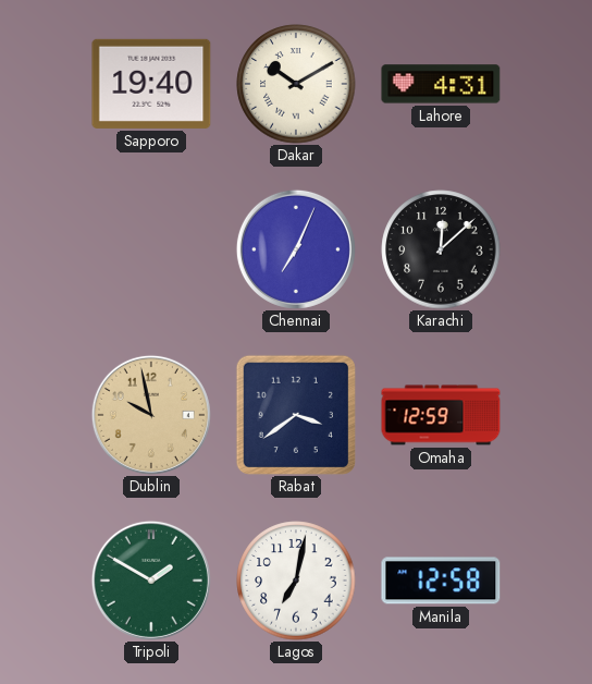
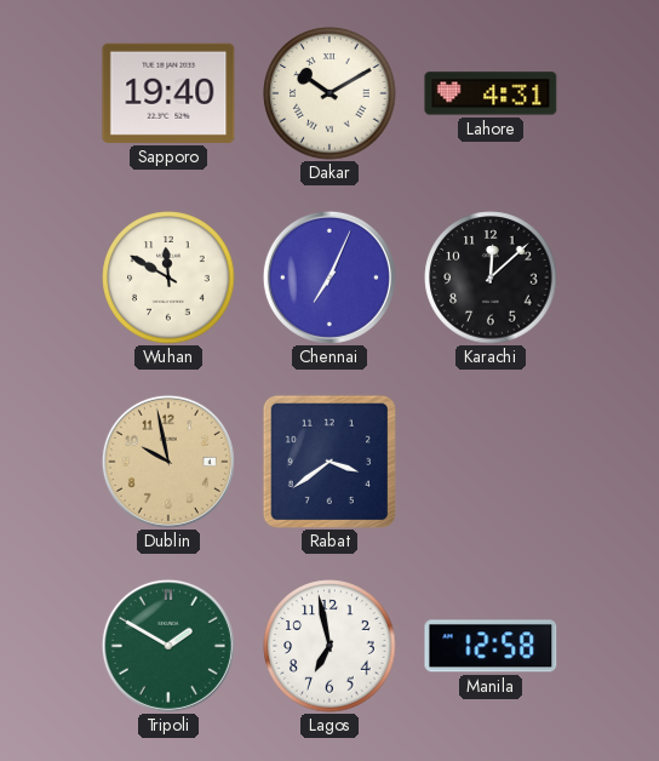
Wuhan: none -> 11:50
Omaha: 12:59 -> none
Lagos: 7:02 -> 6:58
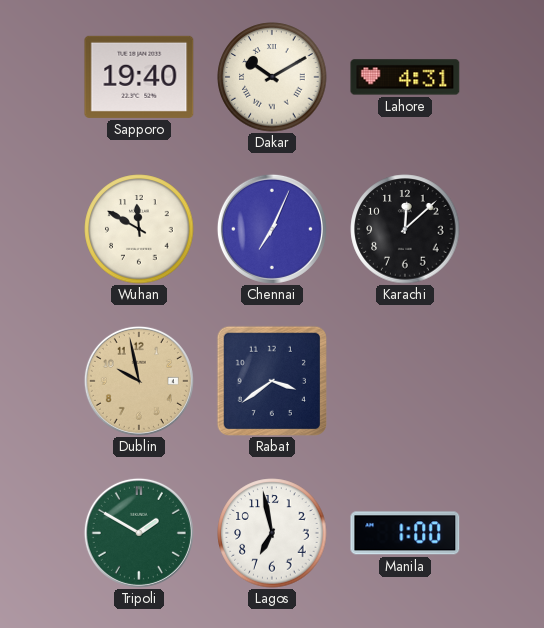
Manila: 12:58 -> 1:00
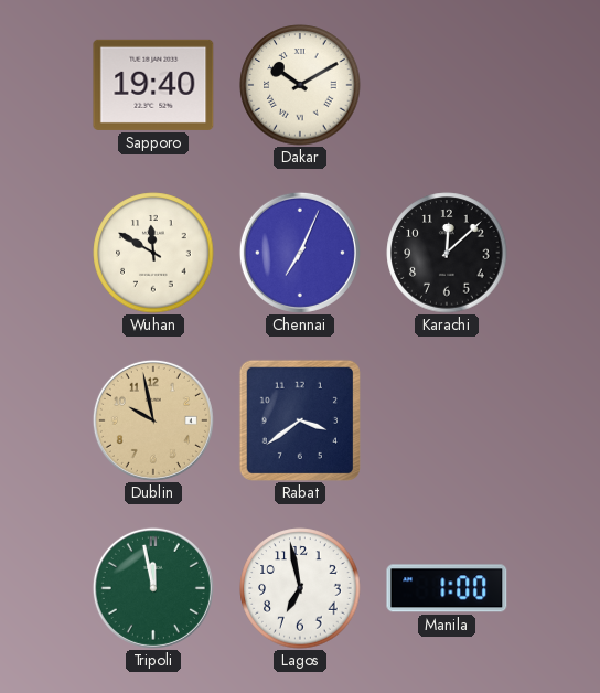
Lahore: 4:31 -> none
Tripoli: 1:50 -> 11:58
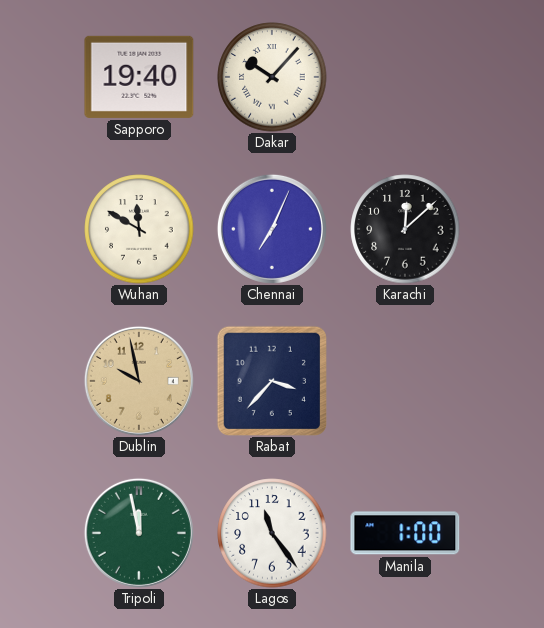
Dakar: 10:10 -> 10:07
Rabat: 3:39 -> 3:37
Lagos: 6:58 -> 11:24
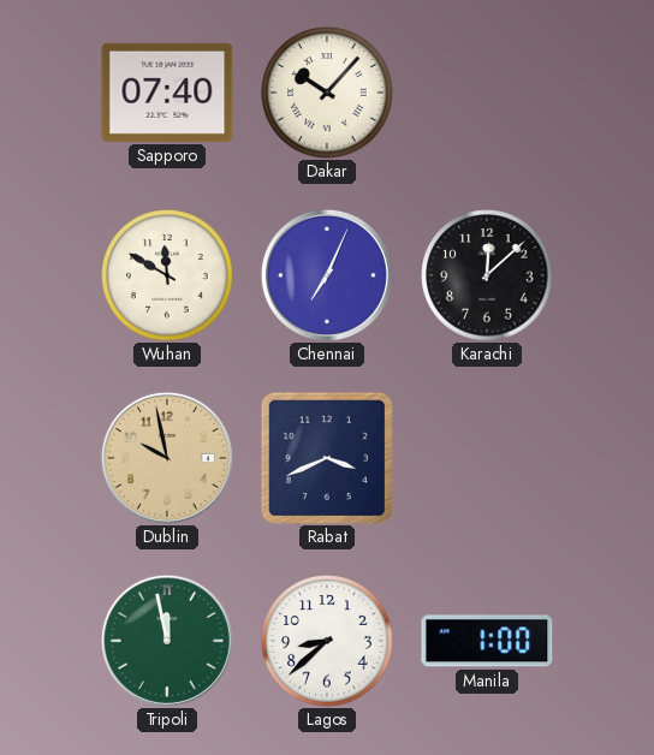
Sapporo: 19:40 -> 07:40
Rabat: 3:37 -> 3:41
Lagos: 11:24 -> 8:38
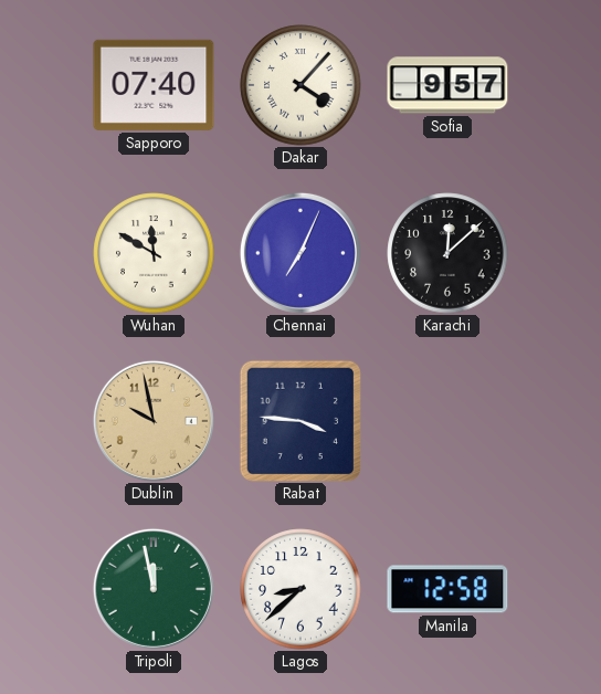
Dakar: 10:07 -> 4:07
Sofia: none -> 9:57
Rabat: 3:41 -> 3:46
Manila: 1:00 -> 12:58
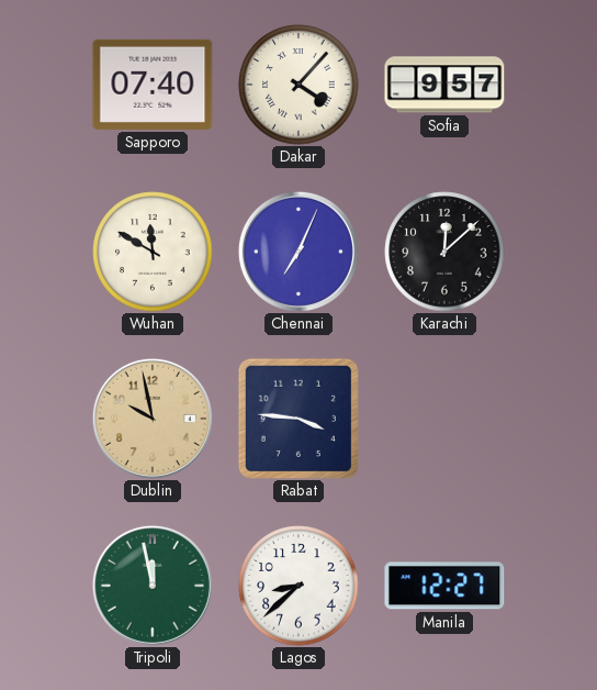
Manila: 12:58 -> 12:27
